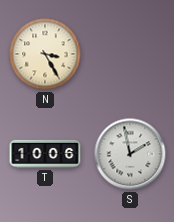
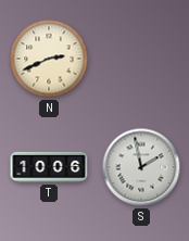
N: 3:25 -> 2:41
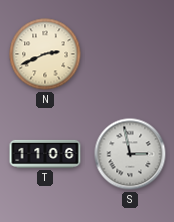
T: 10:06 -> 11:06
S: 1:58 -> 2:58
